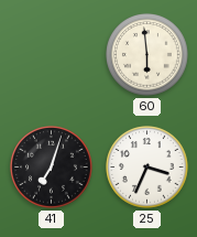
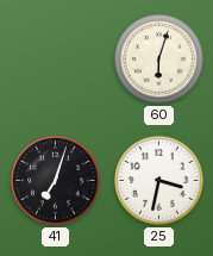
60: 5:59 -> 6:03
25: 3:34 -> 3:32
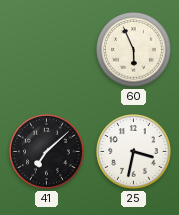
60: 6:03 -> 5:56
41: 7:03 -> 7:08
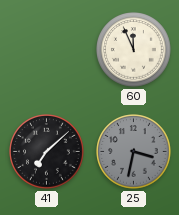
60: 5:56 -> 11:56
25 dial: white -> grey
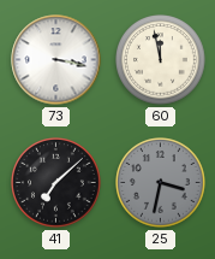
73: none -> 3:17
60: 11:56 -> 11:58
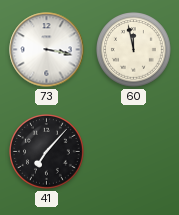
41: 7:08 -> 7:07
25: 3:32 -> none
